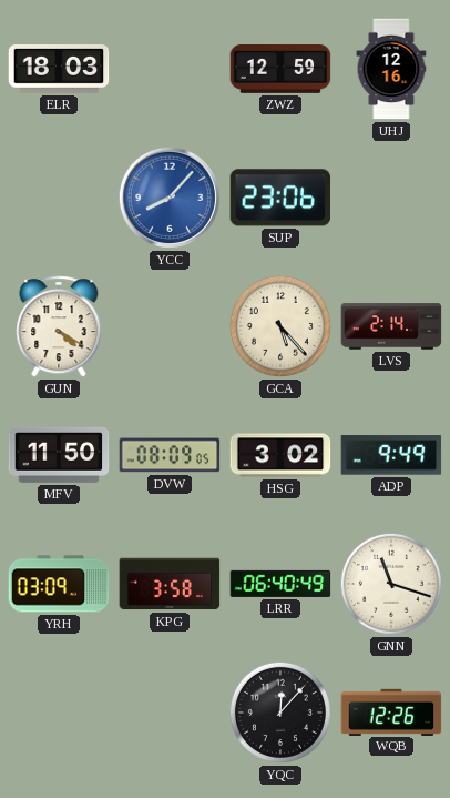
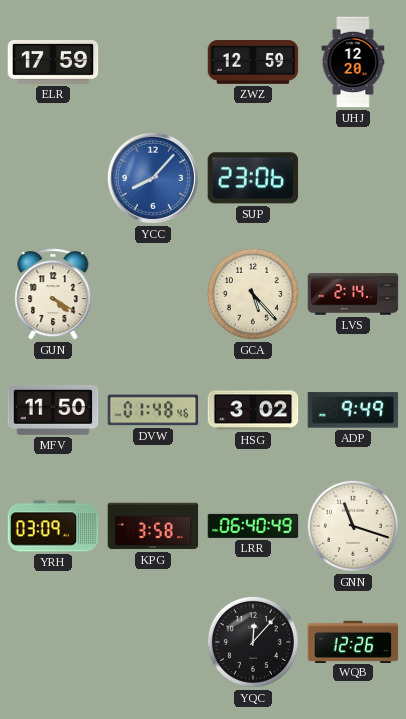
ELR: 18:03 -> 17:59
UHJ: 12:16 -> 12:20
DVW: 08:09 -> 01:48
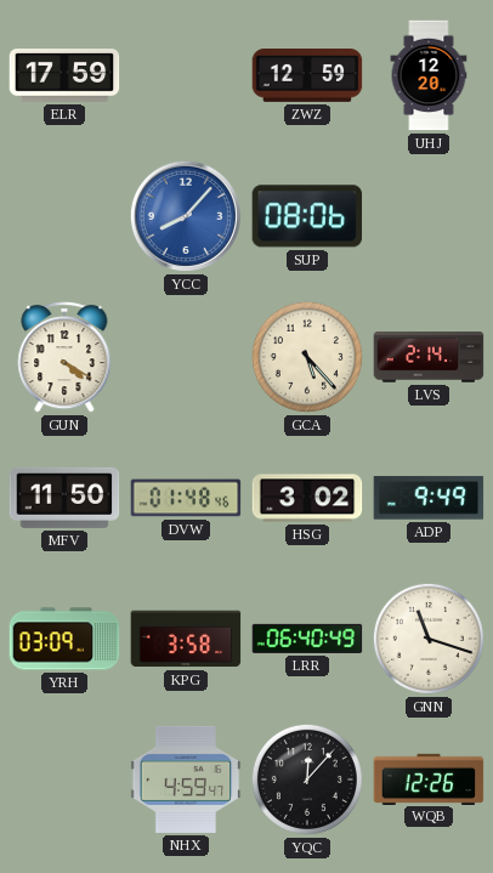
SUP: 23:06 -> 08:06
NHX: none -> 4:59
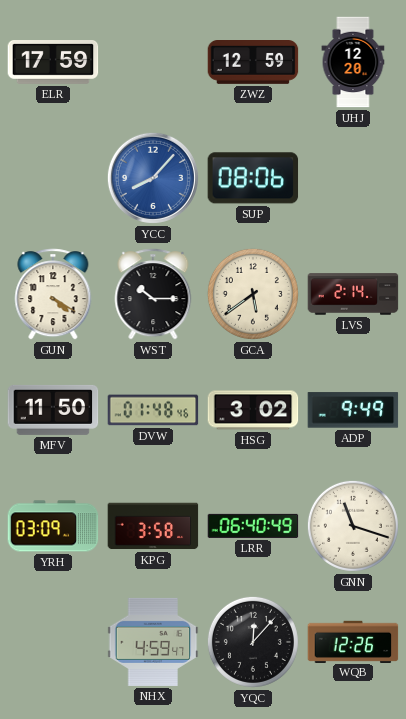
WST: none -> 10:15
GCA: 5:23 -> 5:39
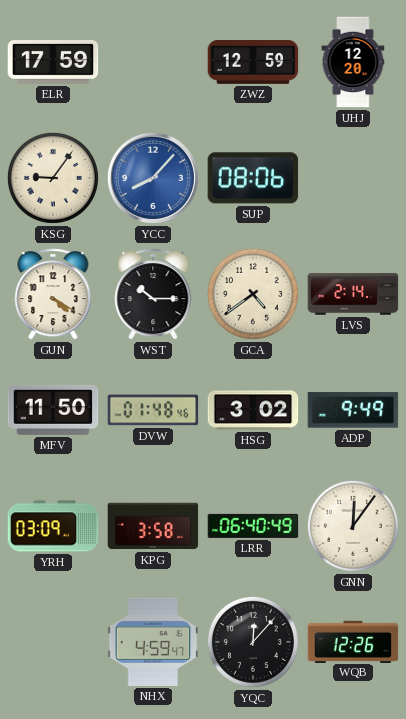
KSG: none -> 9:06
GCA: 5:39 -> 4:39
GNN: 11:18 -> 12:06
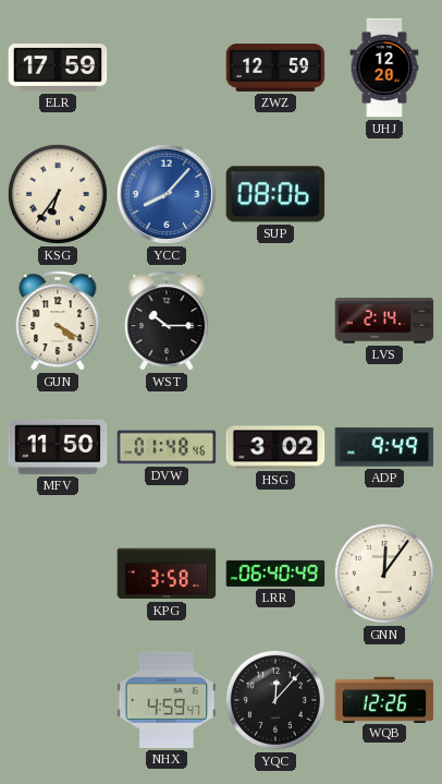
KSG: 9:06 -> 6:36
GCA: 4:39 -> none
YRH: 03:09 -> none
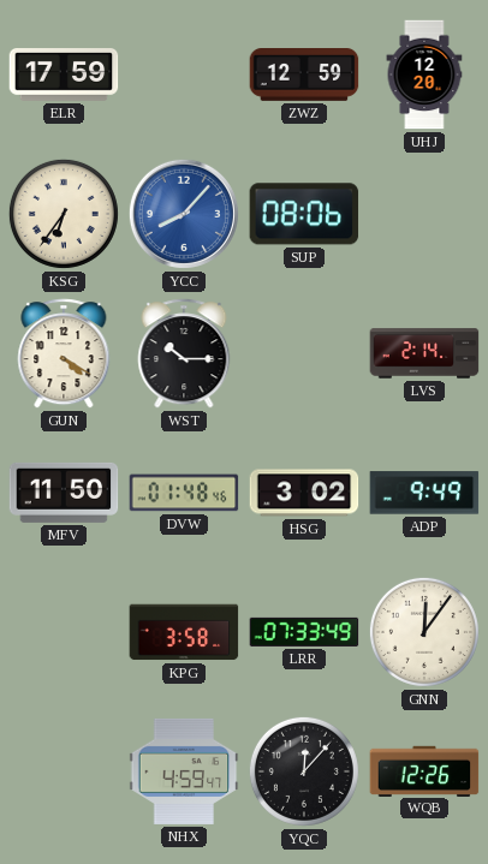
LRR: 06:40 -> 07:33
